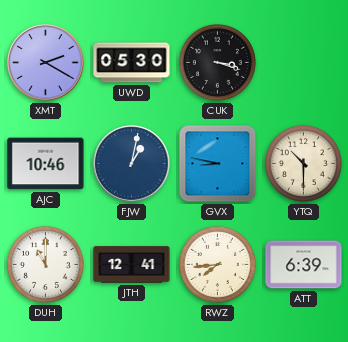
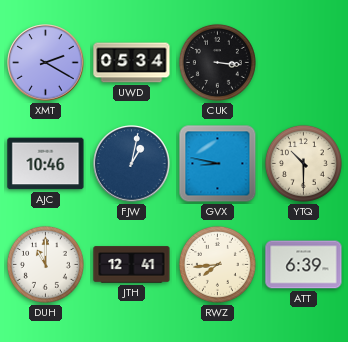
UWD: 05:30 -> 05:34
CUK: 3:18 -> 3:16
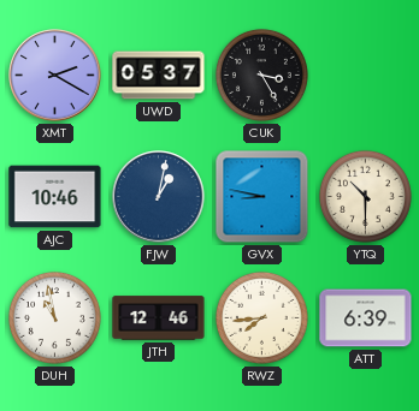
UWD: 05:34 -> 05:37
CUK: 3:16 -> 3:25
DUH: 11:00 -> 10:58
JTH: 12:41 -> 12:46
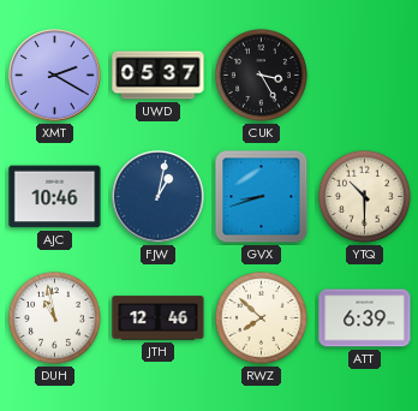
GVX: 8:47 -> 8:42
RWZ: 7:44 -> 7:52
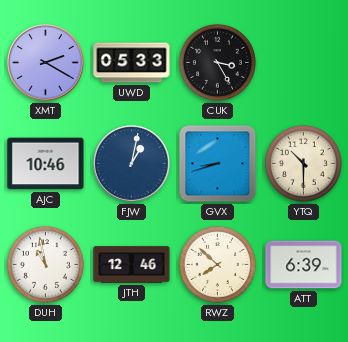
UWD: 05:37 -> 05:33
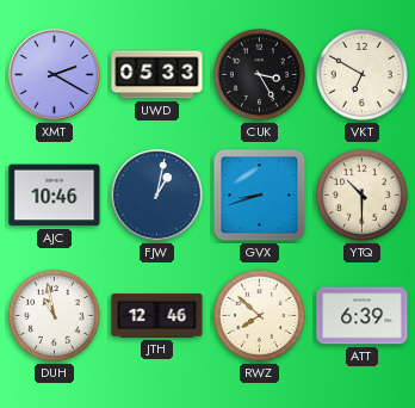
VKT: none -> 6:50
